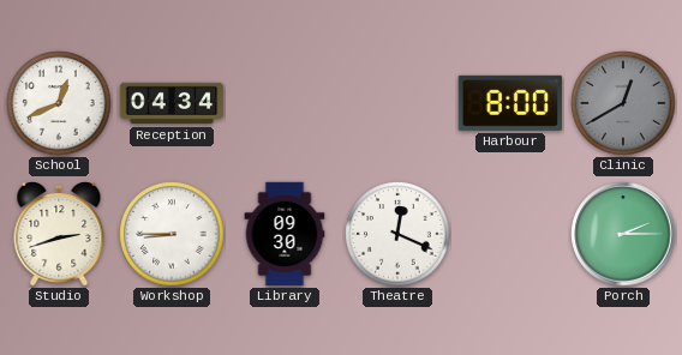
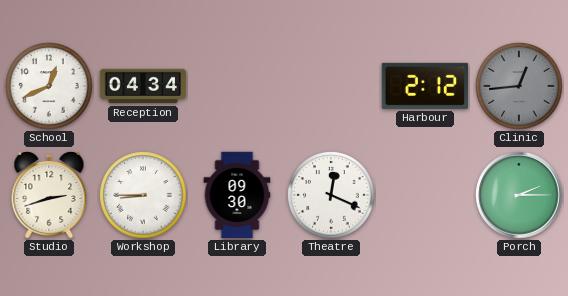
Harbour: 8:00 -> 2:12
Clinic: 12:40 -> 12:44
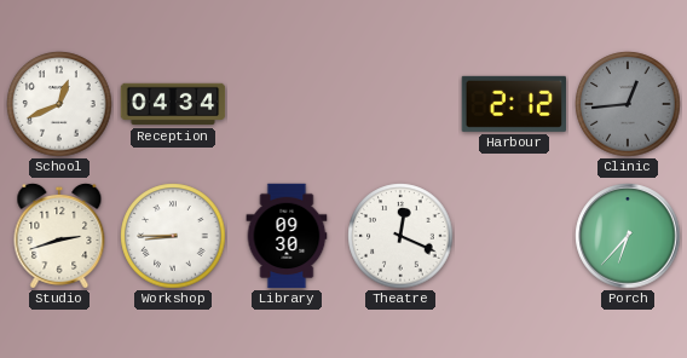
Porch: 2:15 -> 6:37
